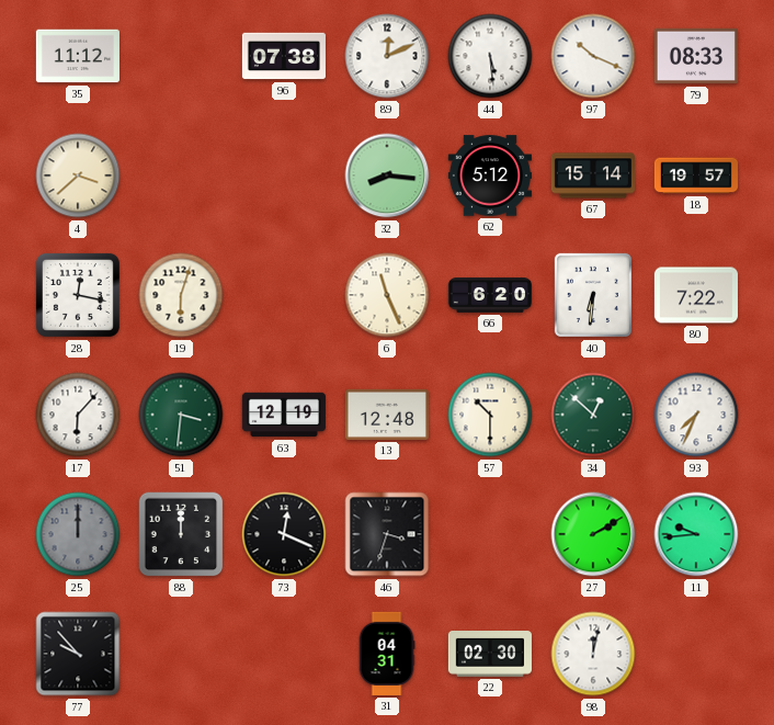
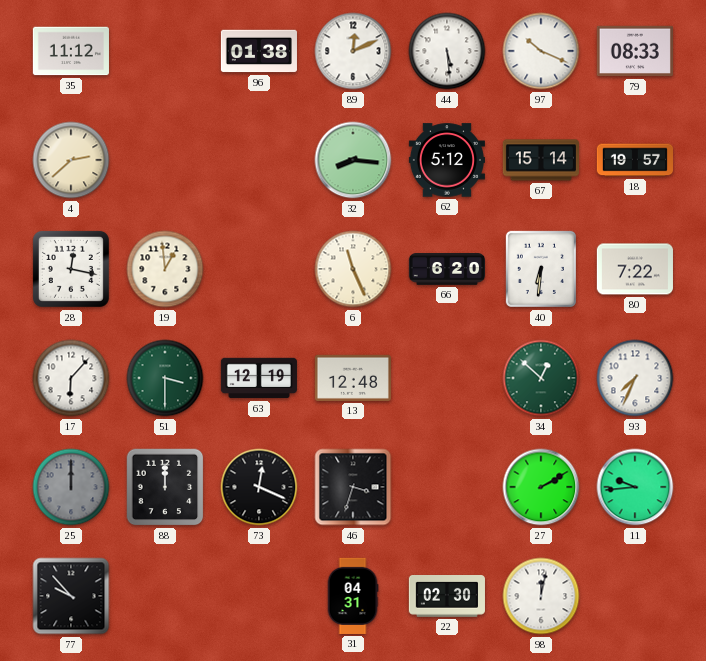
96: 07:38 -> 01:38
4: 3:38 -> 2:38
19: 6:03 -> 12:59
51: 3:31 -> 3:30
57: 10:30 -> none
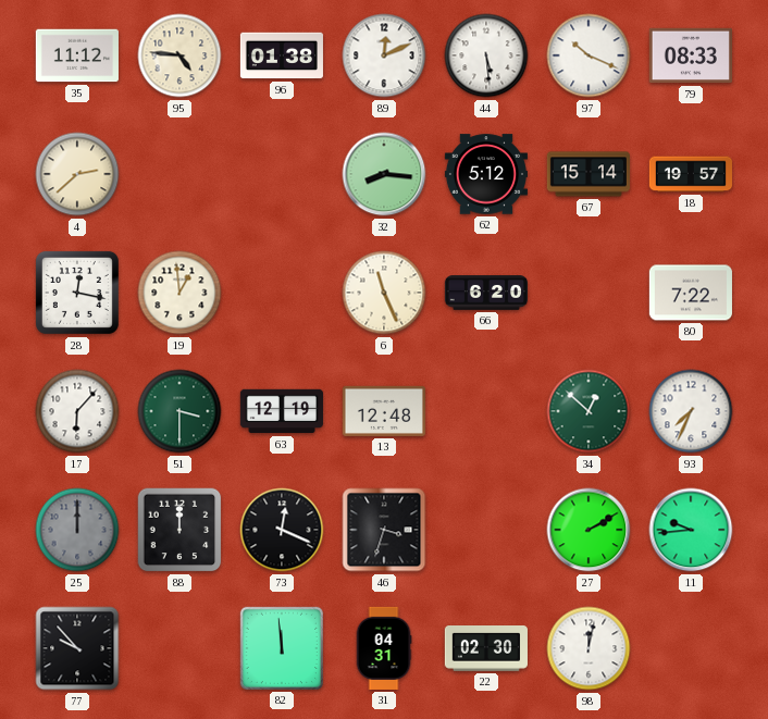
95: none -> 4:46
40: 6:31 -> none
82: none -> 11:59
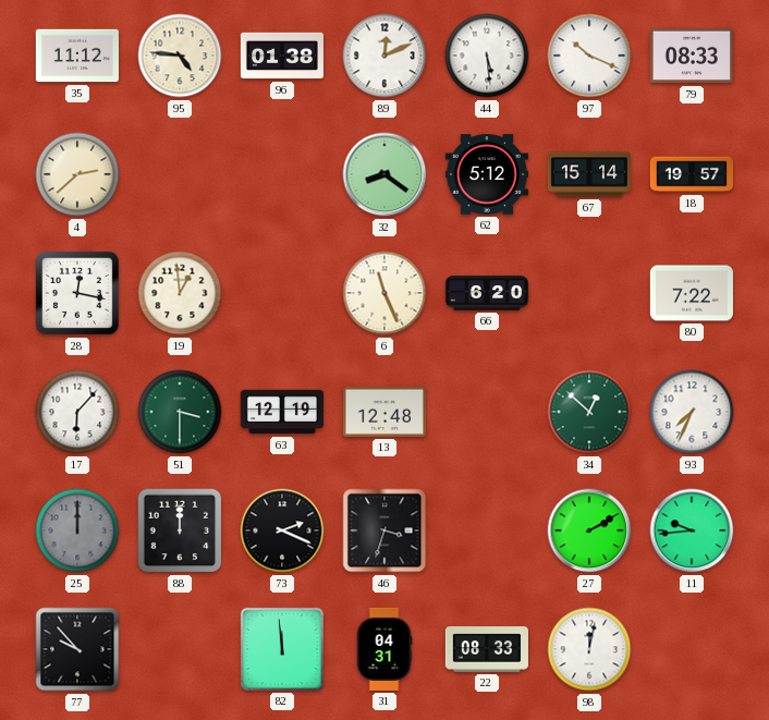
32: 8:16 -> 8:21
73: 12:19 -> 2:19
22: 02:30 -> 08:33
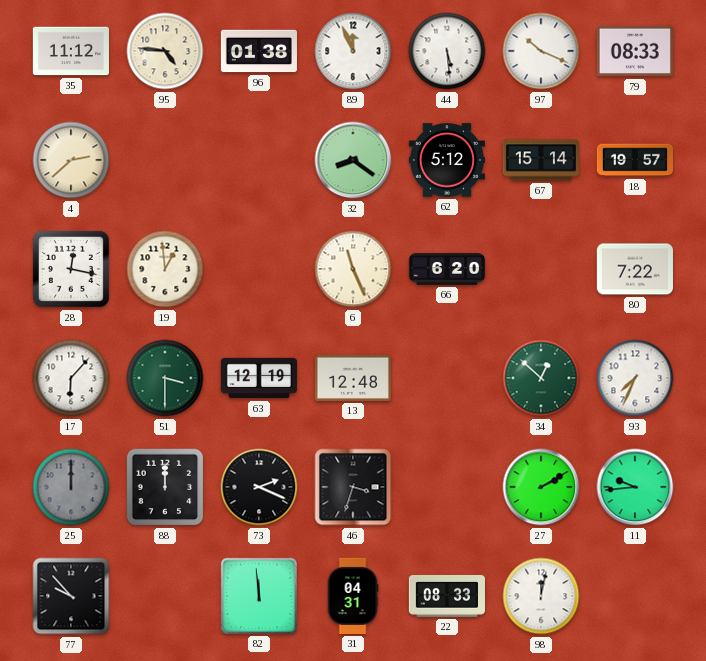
89: 12:11 -> 11:56
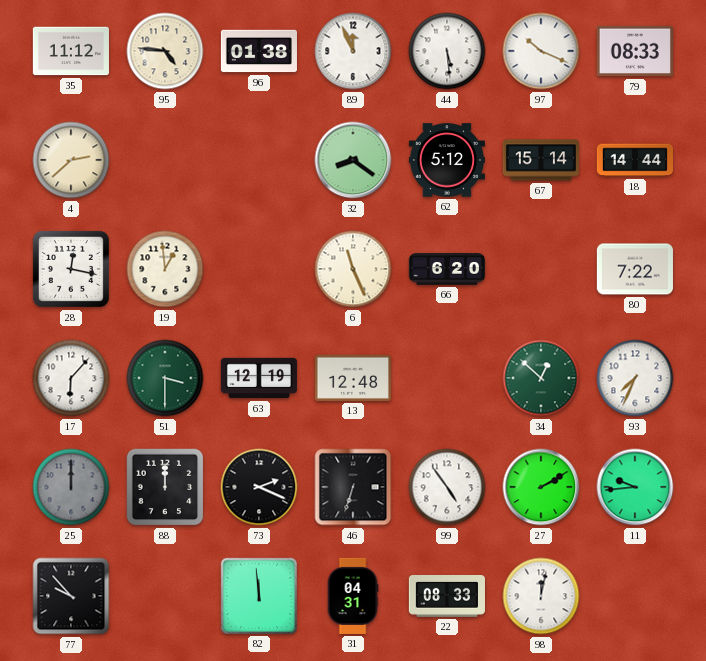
18: 19:57 -> 14:44
46: 3:33 -> 6:33
99: none -> 4:54
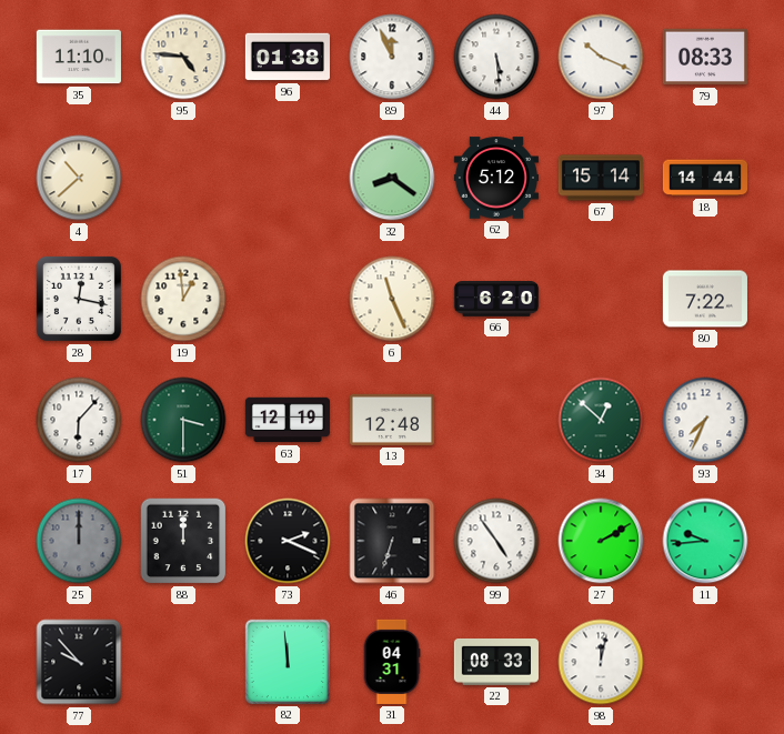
35: 11:12 -> 11:10
4: 2:38 -> 10:38
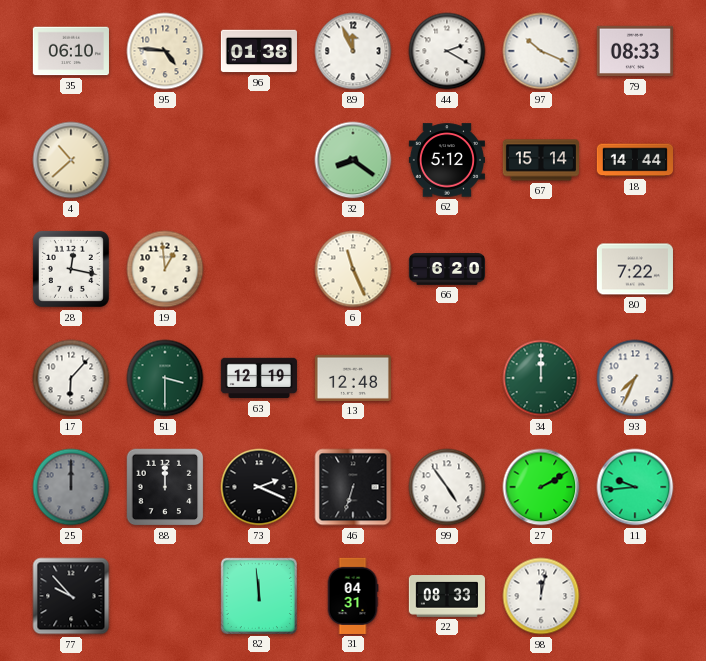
35: 11:10 -> 06:10
44: 5:29 -> 2:20
34: 12:52 -> 12:00
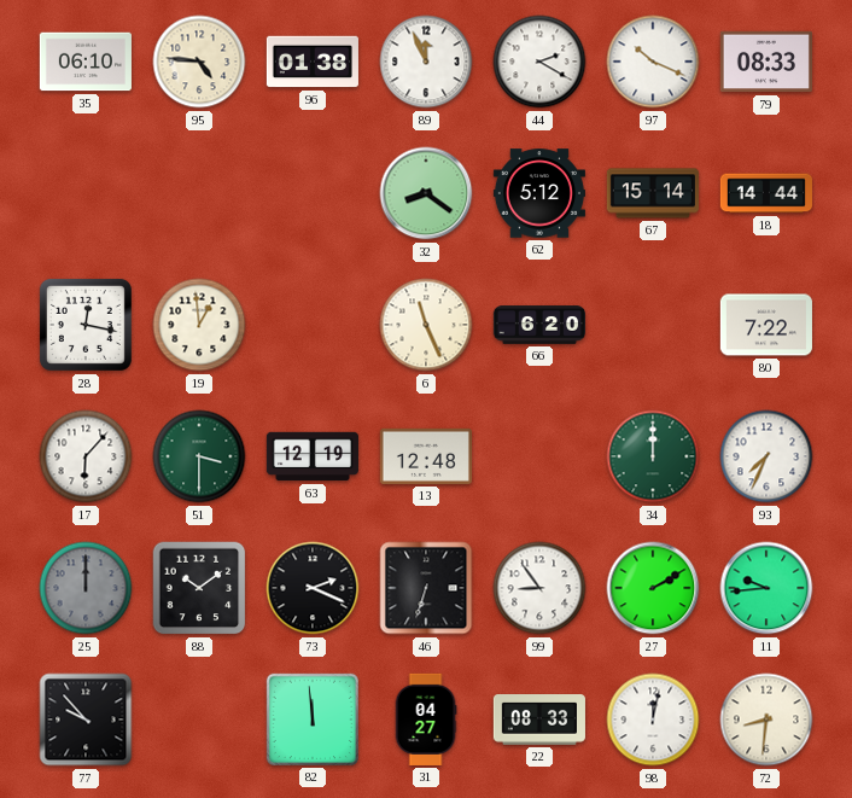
4: 10:38 -> none
88: 12:00 -> 10:09
99: 4:54 -> 8:54
31: 04:31 -> 04:27
72: none -> 8:31
